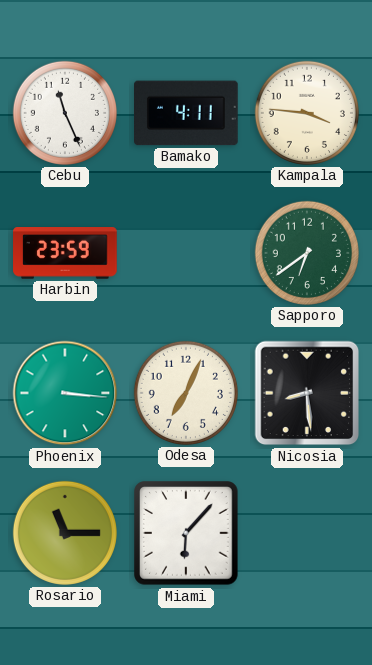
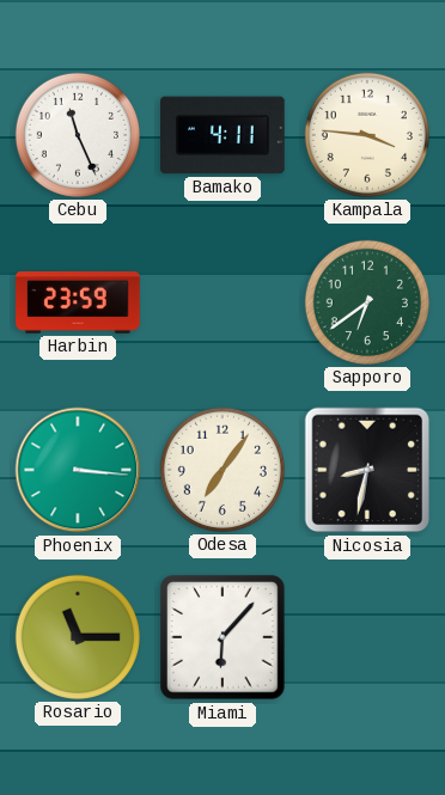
Odesa: 7:04 -> 7:06
Nicosia: 8:29 -> 8:32
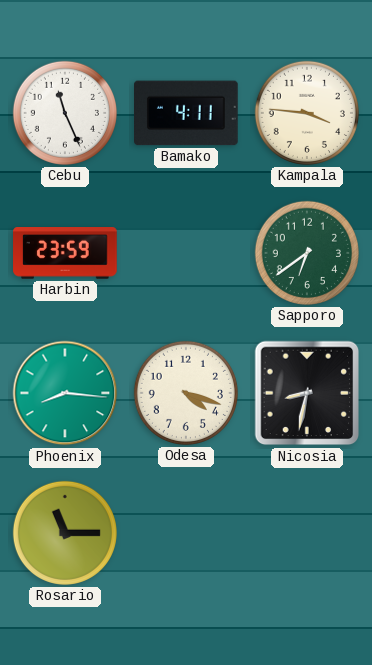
Phoenix: 3:16 -> 8:16
Odesa: 7:06 -> 4:18
Miami: 6:07 -> none
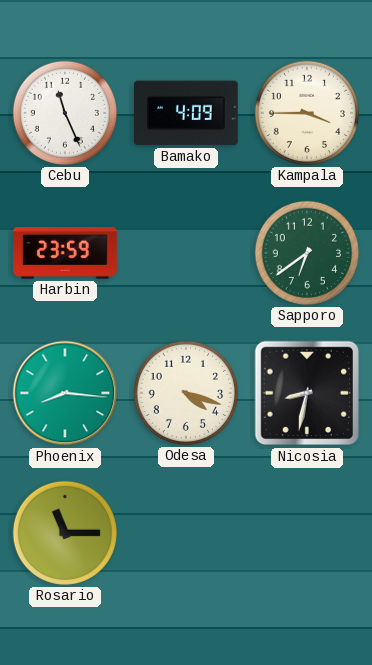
Bamako: 4:11 -> 4:09
Kampala: 3:46 -> 3:45
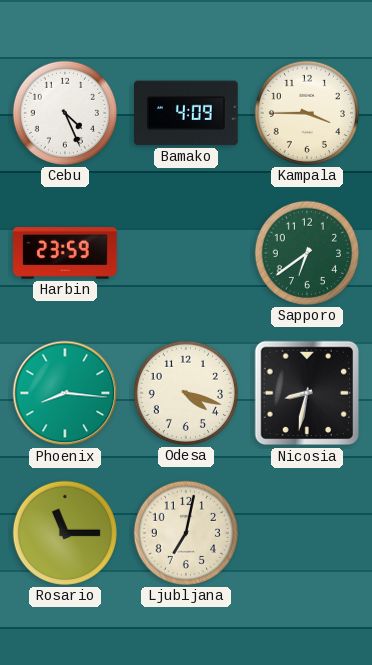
Cebu: 11:26 -> 4:26
Ljubljana: none -> 7:02
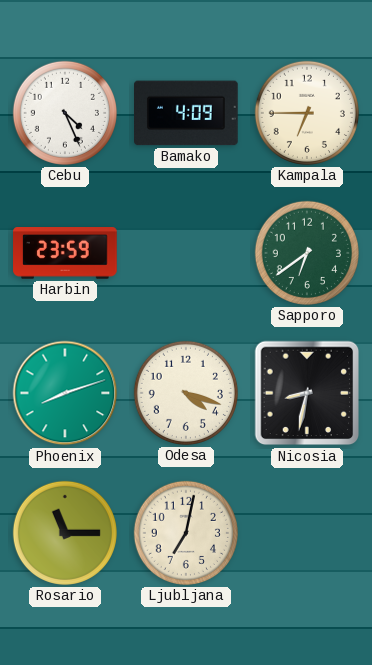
Kampala: 3:45 -> 6:45
Phoenix: 8:16 -> 8:12
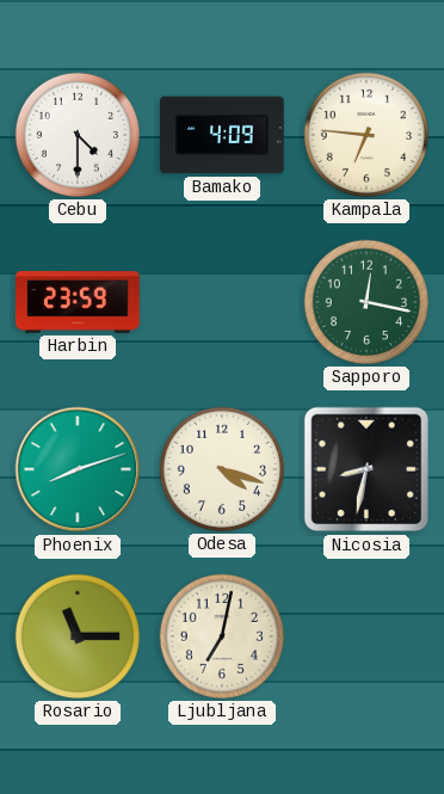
Cebu: 4:26 -> 4:30
Kampala: 6:45 -> 6:46
Sapporo: 6:39 -> 12:17
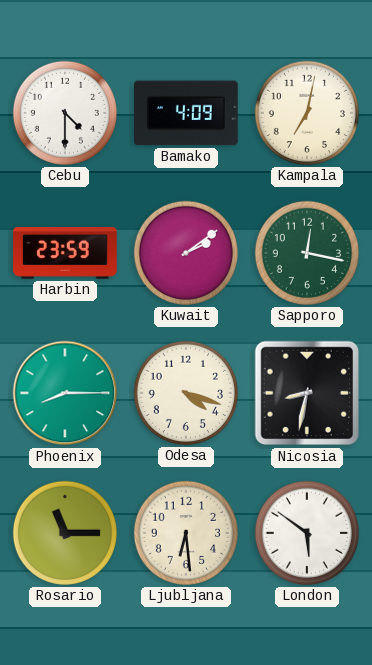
Kampala: 6:46 -> 7:02
Kuwait: none -> 2:09
Phoenix: 8:12 -> 8:15
Ljubljana: 7:02 -> 6:29
London: none -> 5:51
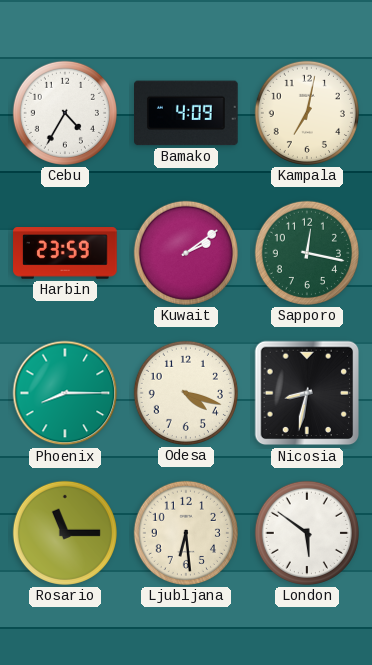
Cebu: 4:30 -> 4:35
